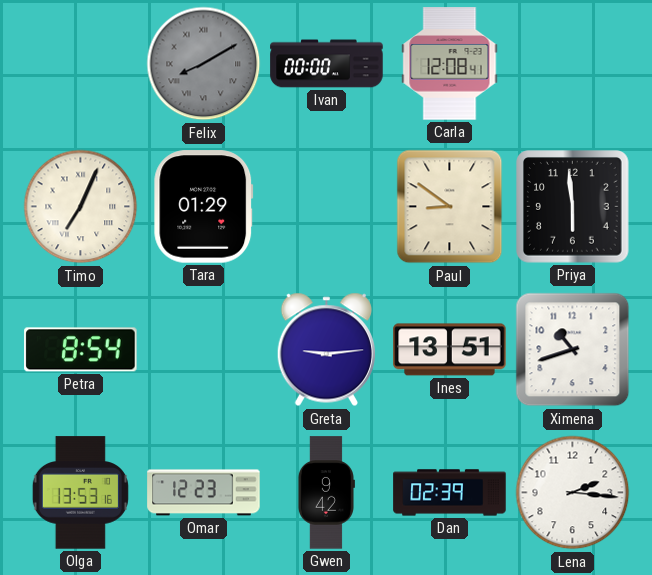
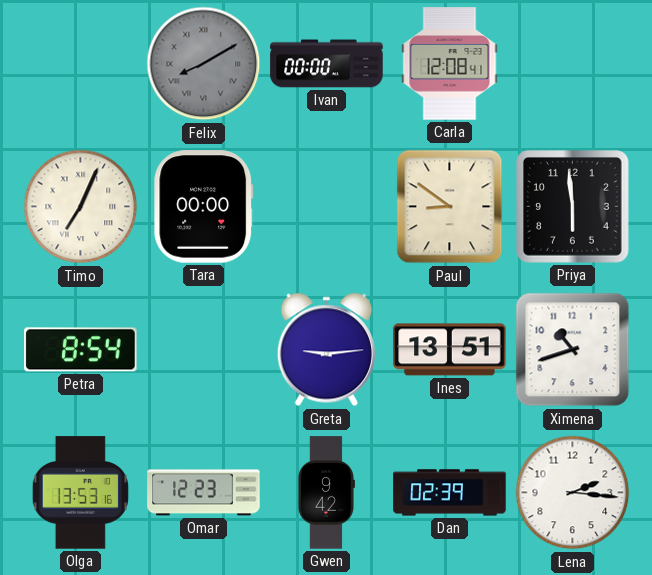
Tara: 01:29 -> 00:00
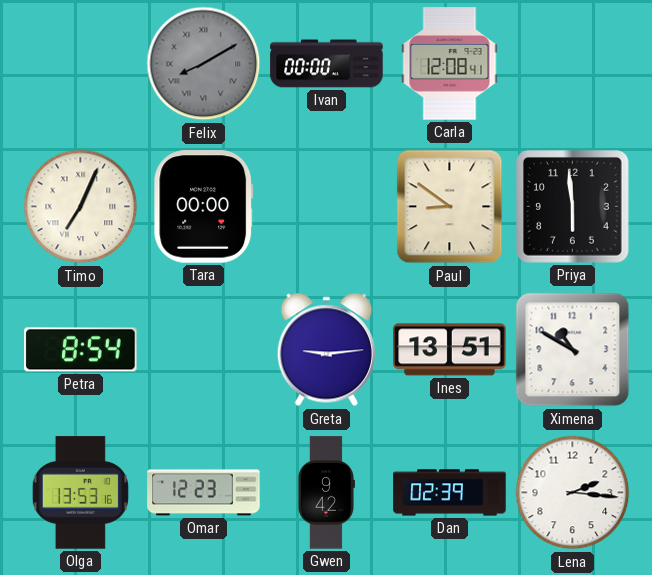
Ximena: 10:42 -> 10:50
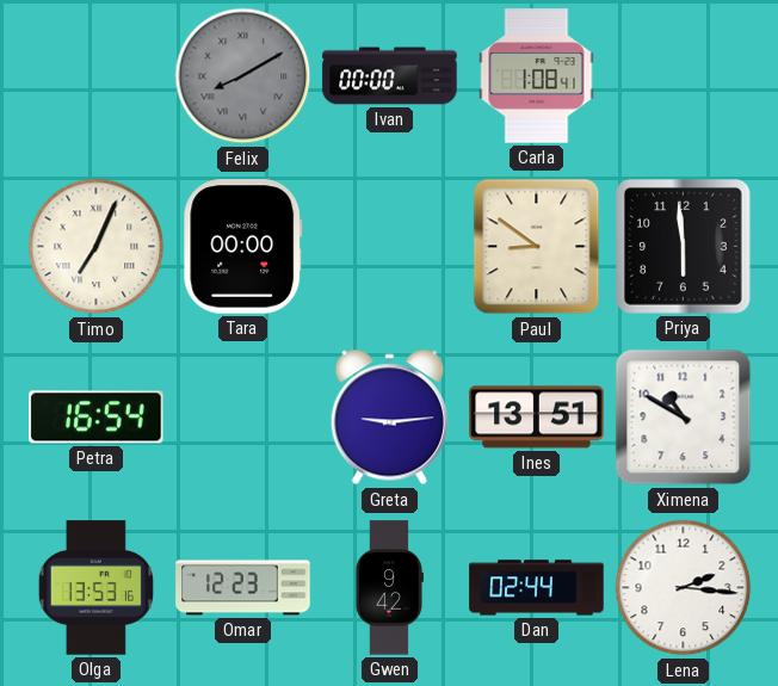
Carla: 12:08 -> 1:08
Petra: 8:54 -> 16:54
Dan: 02:39 -> 02:44
